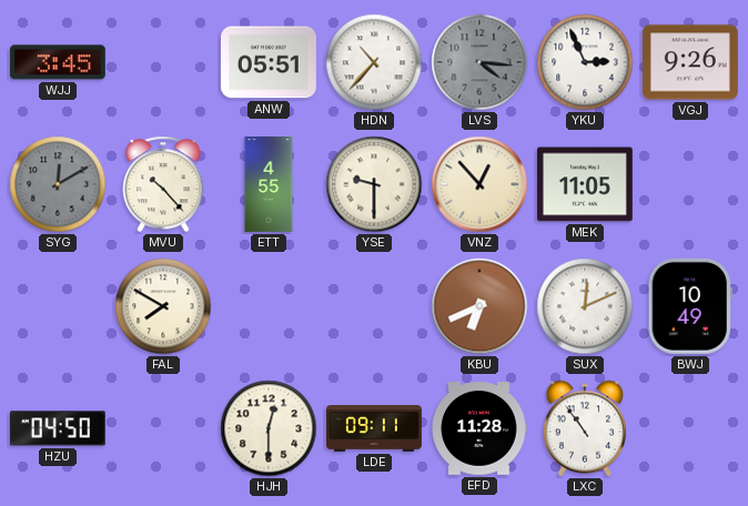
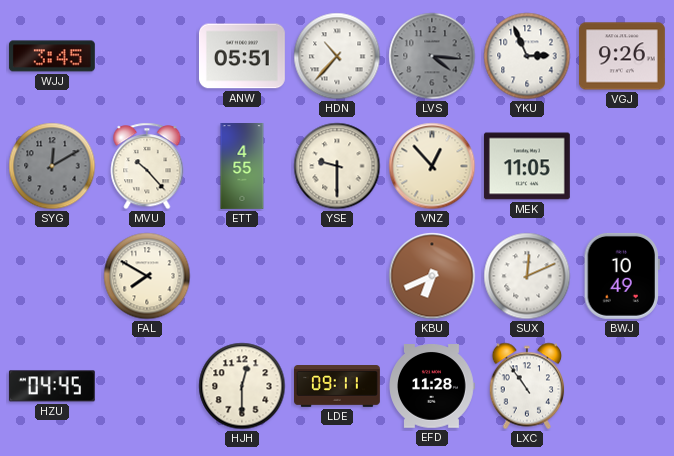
HZU: 04:50 -> 04:45
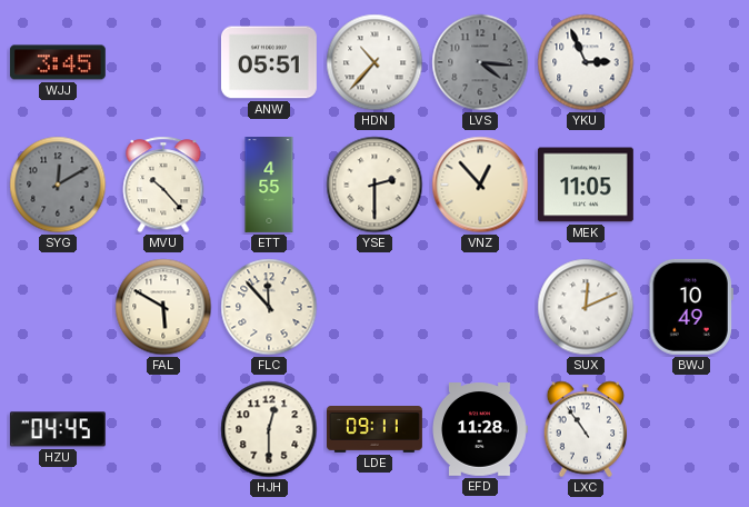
VGJ: 9:26 -> none
YSE: 9:30 -> 2:30
FAL: 7:50 -> 5:50
FLC: none -> 11:53
KBU: 6:41 -> none
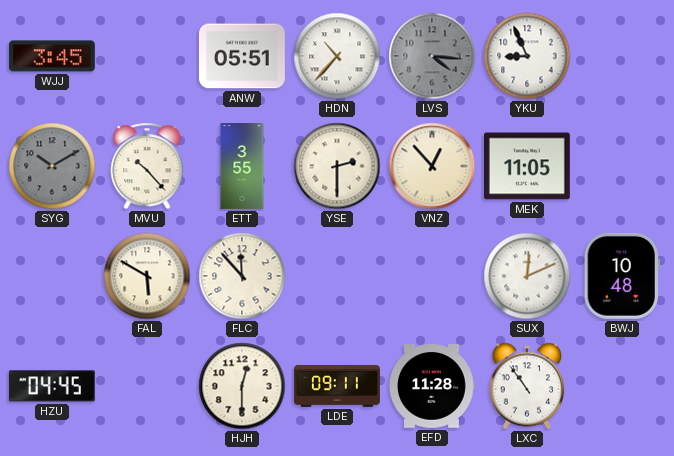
YKU: 2:56 -> 8:56
SYG: 12:10 -> 10:10
ETT: 4:55 -> 3:55
BWJ: 10:49 -> 10:48
